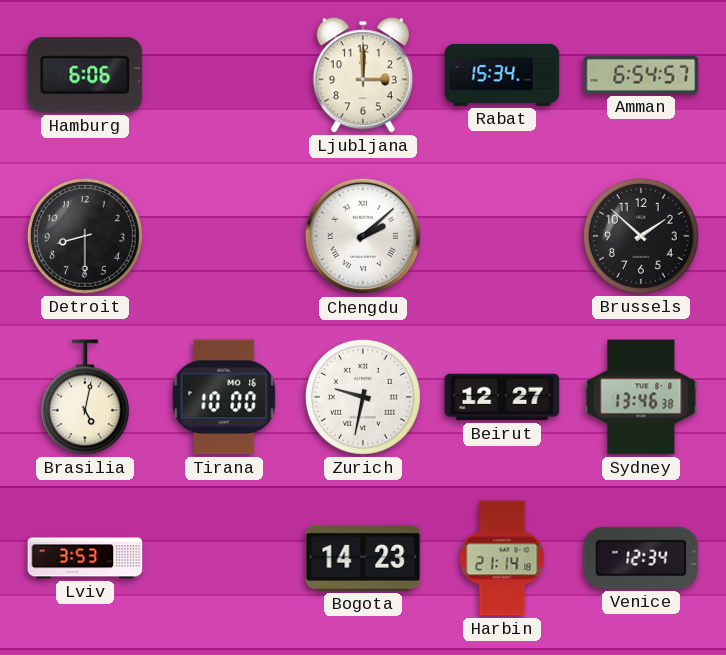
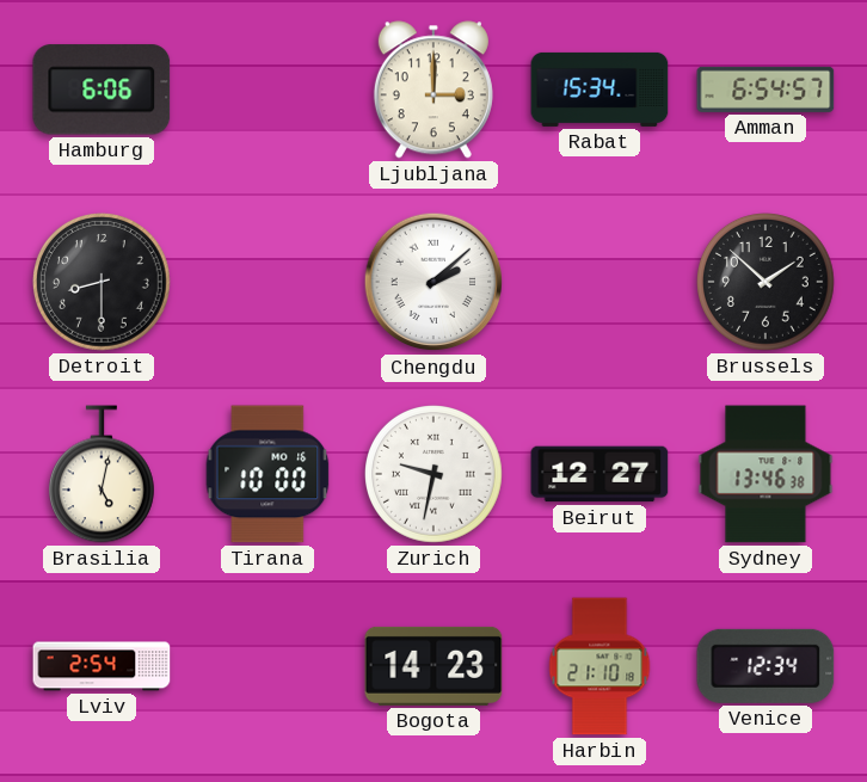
Lviv: 3:53 -> 2:54
Harbin: 21:14 -> 21:10
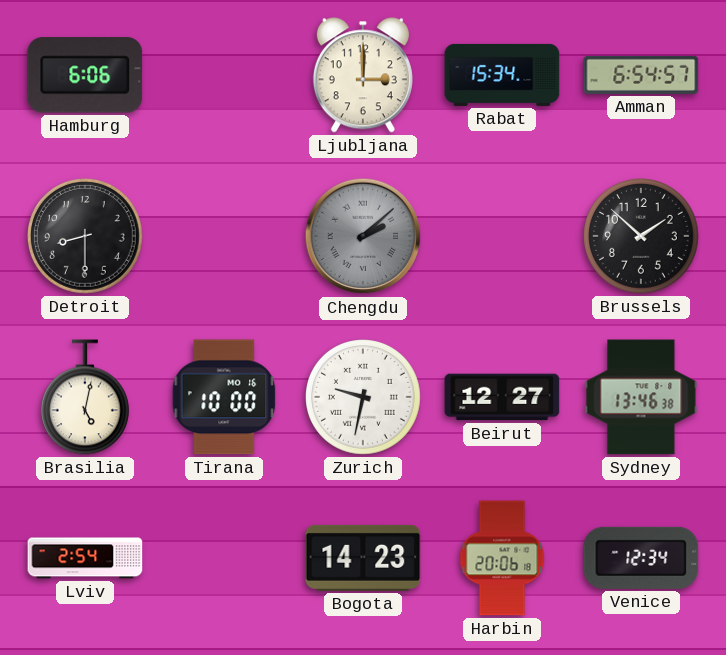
Chengdu dial: white -> grey
Harbin: 21:10 -> 20:06
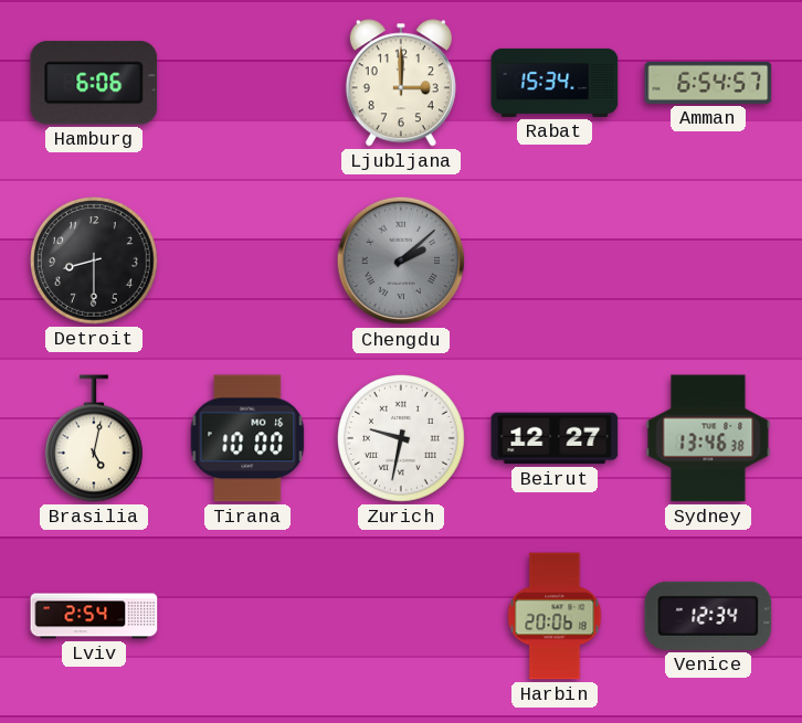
Brussels: 1:52 -> none
Bogota: 14:23 -> none
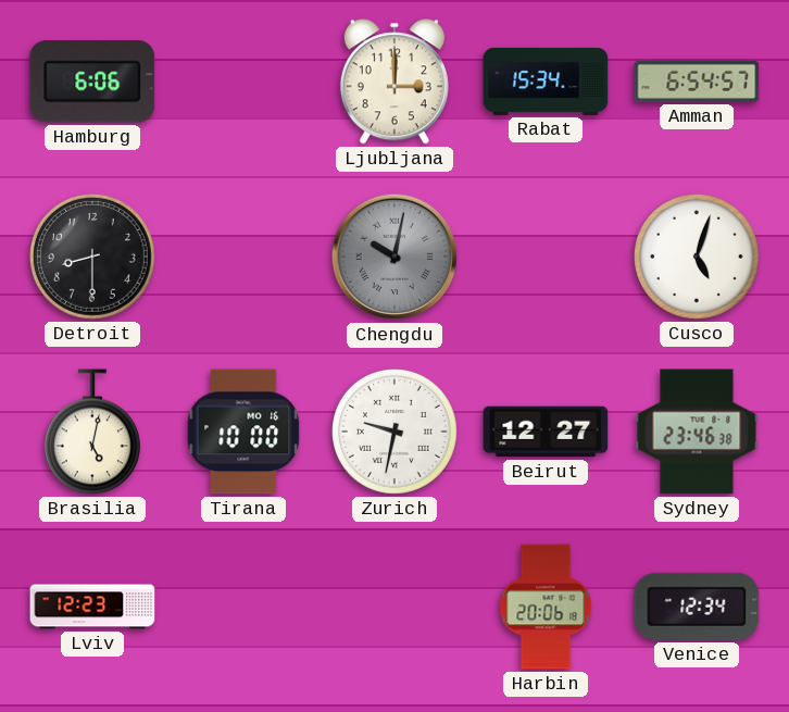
Chengdu: 2:08 -> 10:02
Cusco: none -> 5:03
Sydney: 13:46 -> 23:46
Lviv: 2:54 -> 12:23
